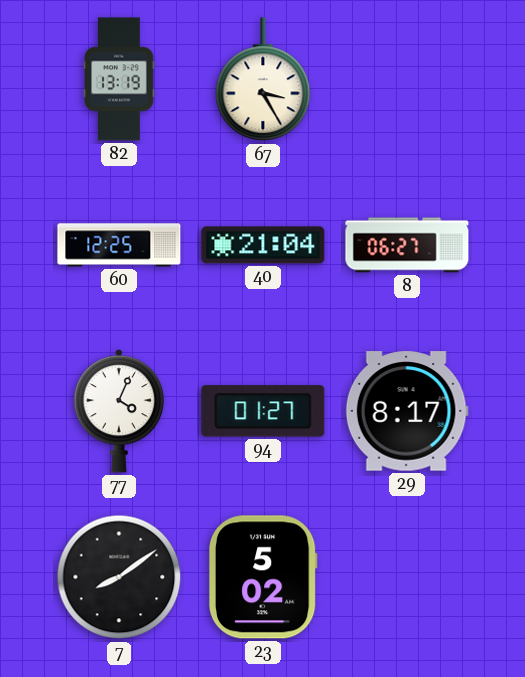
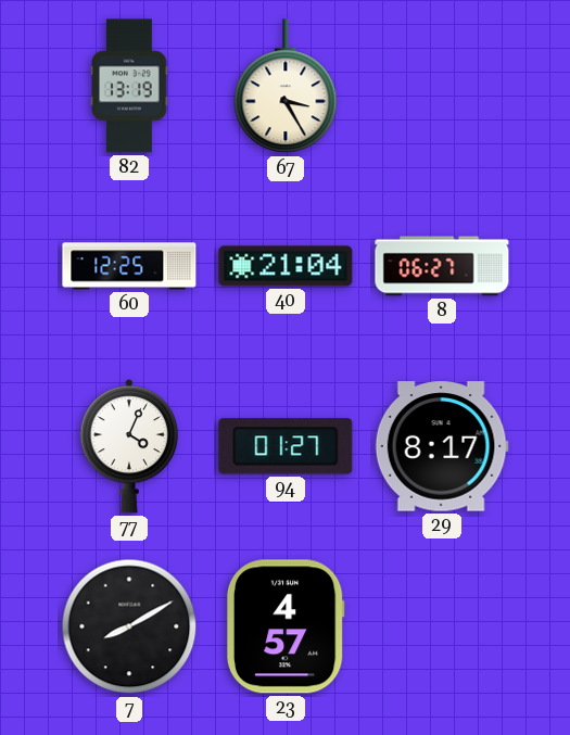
7: 8:09 -> 8:10
23: 5:02 -> 4:57
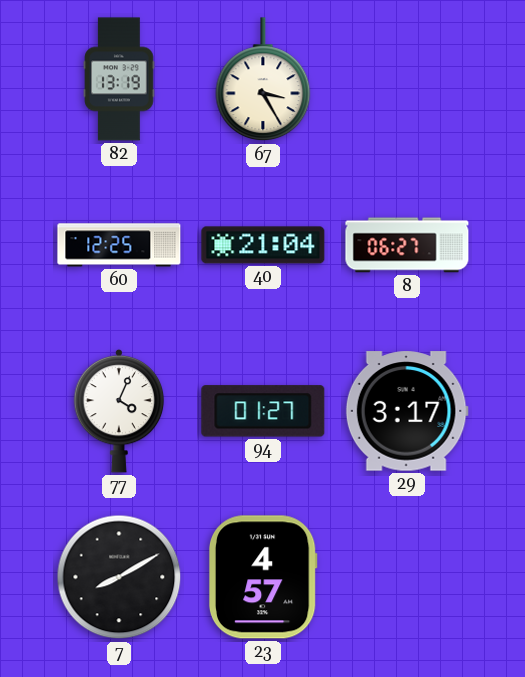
29: 8:17 -> 3:17
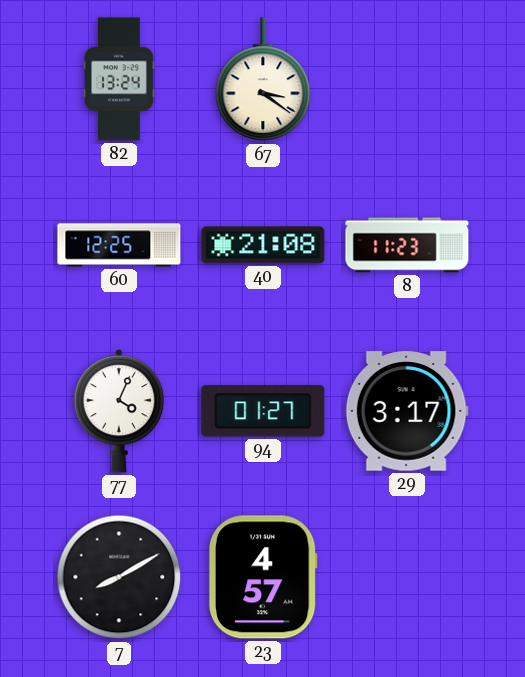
82: 13:19 -> 13:24
67: 3:25 -> 3:21
40: 21:04 -> 21:08
8: 06:27 -> 11:23
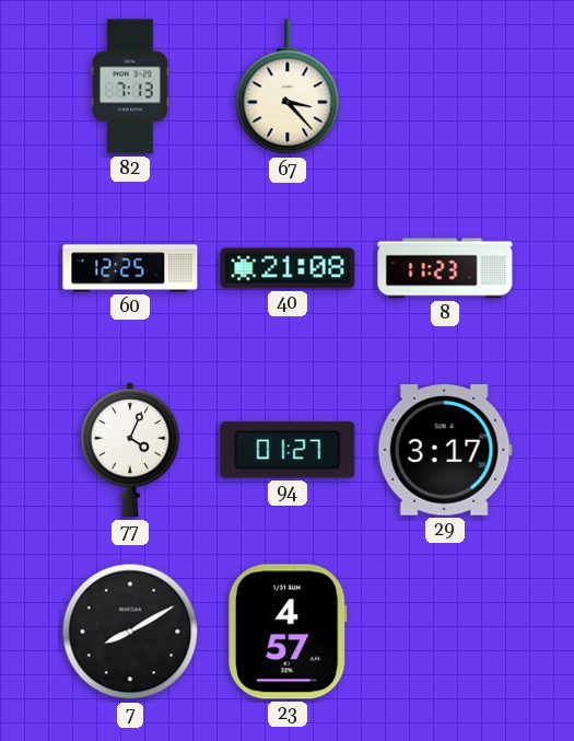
82: 13:24 -> 7:13
67: 3:21 -> 3:23
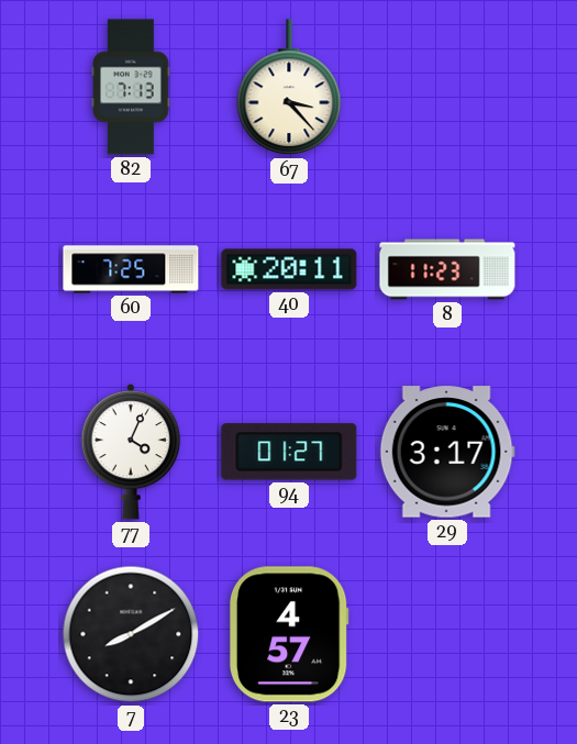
60: 12:25 -> 7:25
40: 21:08 -> 20:11
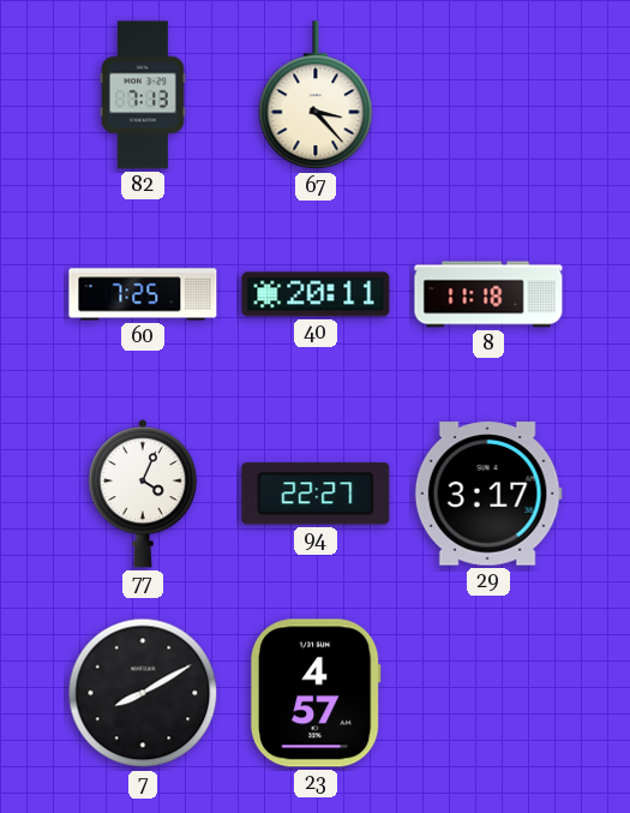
8: 11:23 -> 11:18
94: 01:27 -> 22:27
